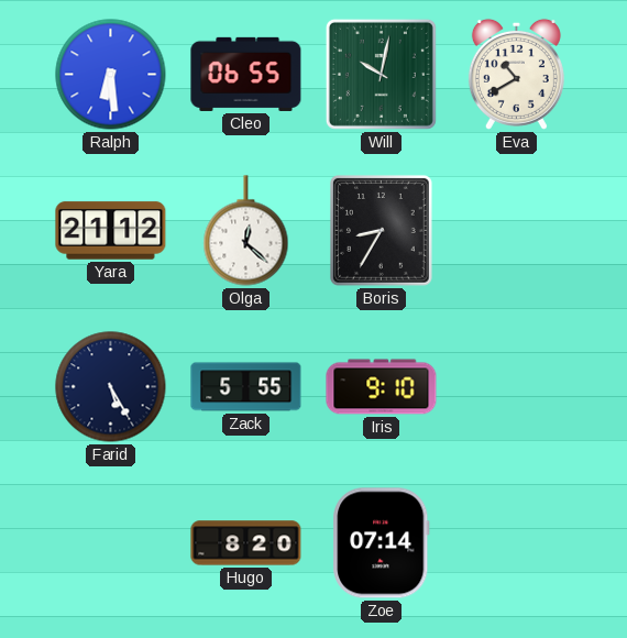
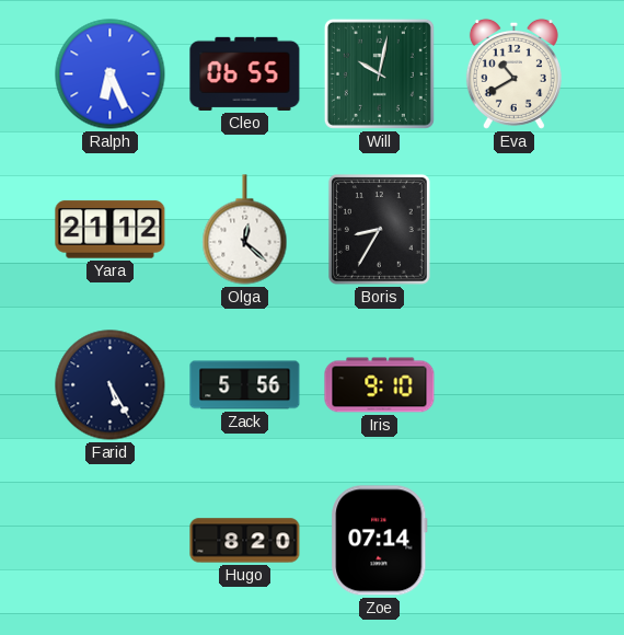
Ralph: 6:29 -> 6:26
Zack: 5:55 -> 5:56
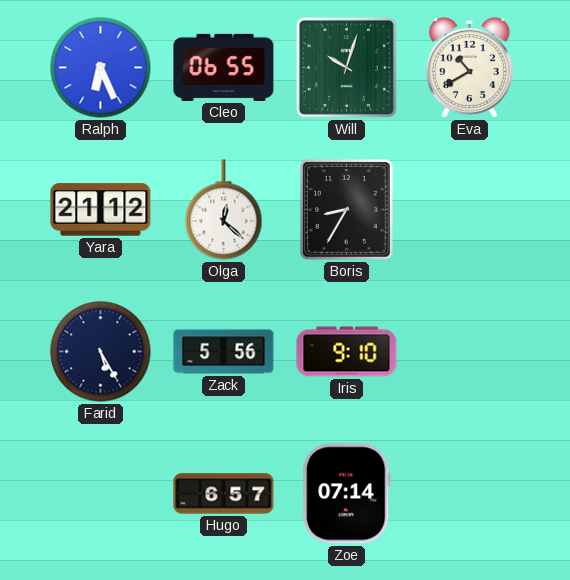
Will: 10:02 -> 10:03
Hugo: 8:20 -> 6:57
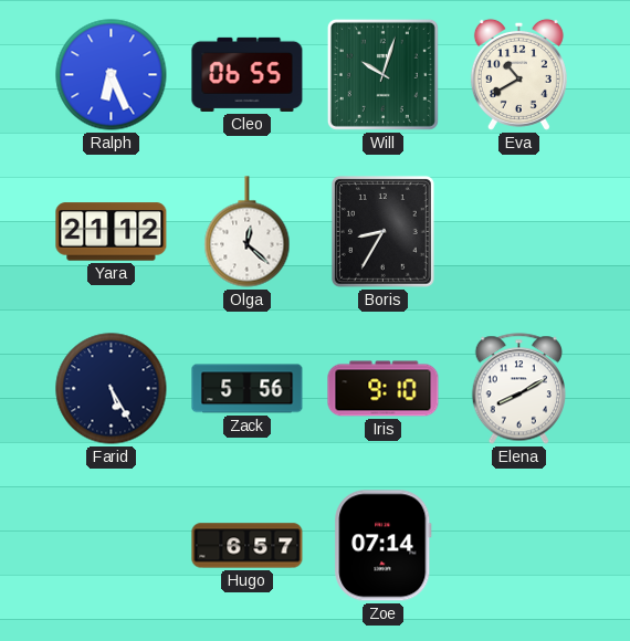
Elena: none -> 8:10
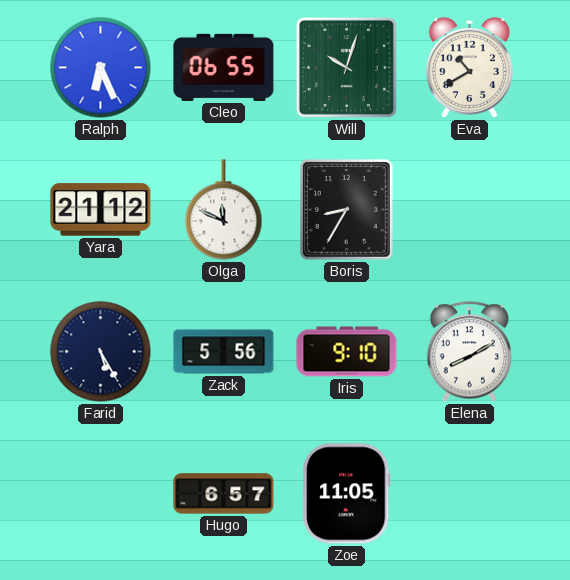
Olga: 12:22 -> 11:49
Zoe: 07:14 -> 11:05
